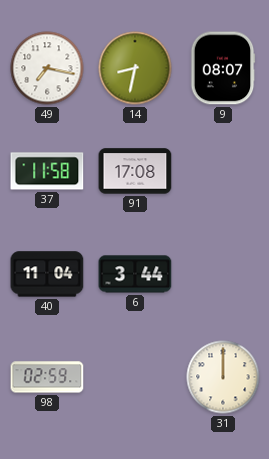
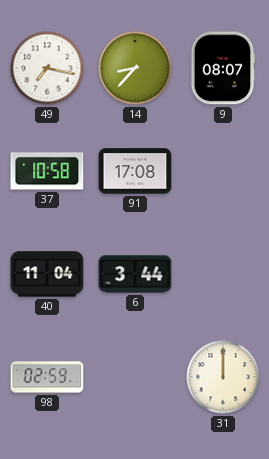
14: 8:32 -> 8:37
37: 11:58 -> 10:58
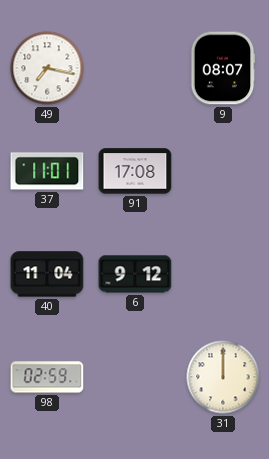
14: 8:37 -> none
37: 10:58 -> 11:01
6: 3:44 -> 9:12
